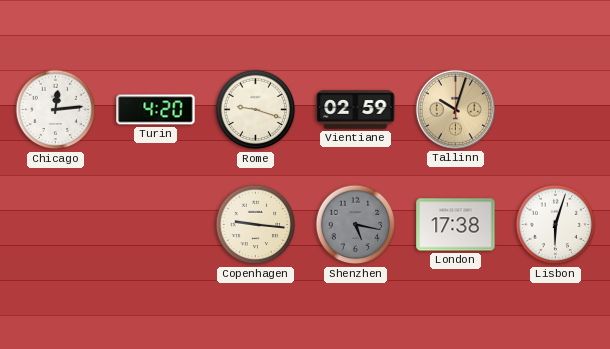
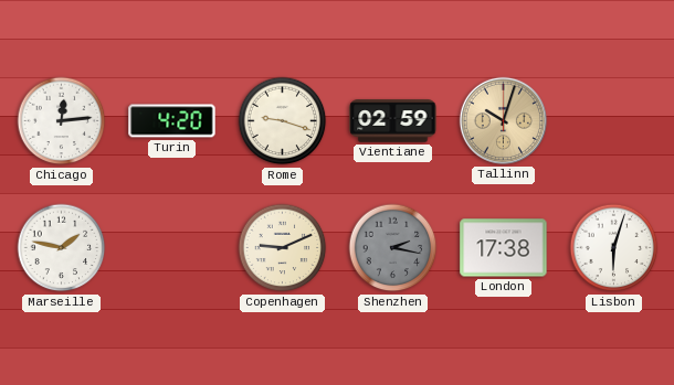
Marseille: none -> 1:47
Copenhagen: 9:16 -> 9:11
Shenzhen: 5:17 -> 2:17
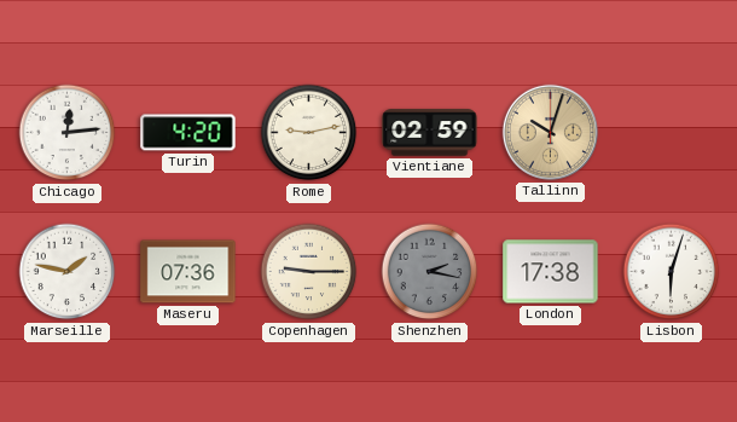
Rome: 9:18 -> 9:13
Maseru: none -> 07:36
Copenhagen: 9:11 -> 9:15
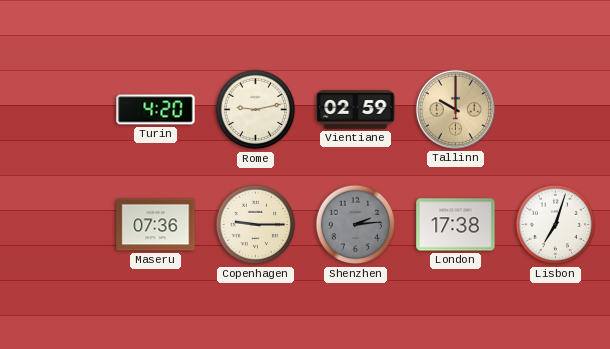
Chicago: 12:14 -> none
Tallinn: 10:03 -> 10:00
Marseille: 1:47 -> none
Shenzhen: 2:17 -> 2:14
Lisbon: 6:03 -> 7:03
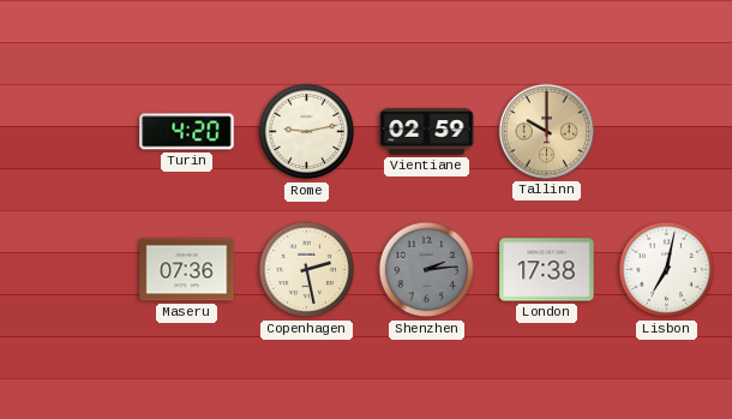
Copenhagen: 9:15 -> 2:28
Lisbon: 7:03 -> 7:02
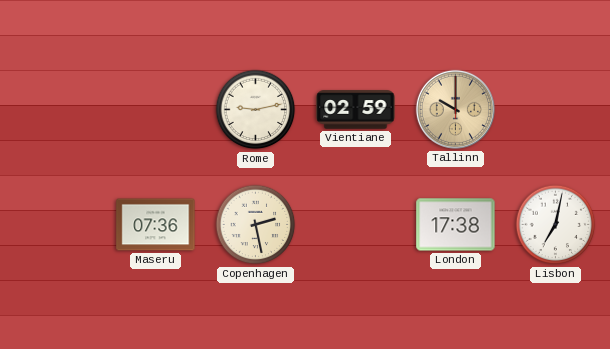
Turin: 4:20 -> none
Shenzhen: 2:14 -> none
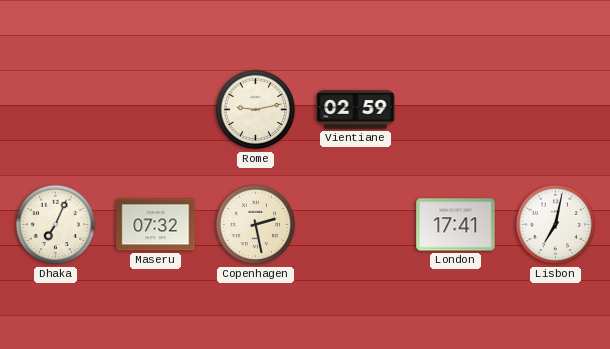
Tallinn: 10:00 -> none
Dhaka: none -> 7:04
Maseru: 07:36 -> 07:32
London: 17:38 -> 17:41
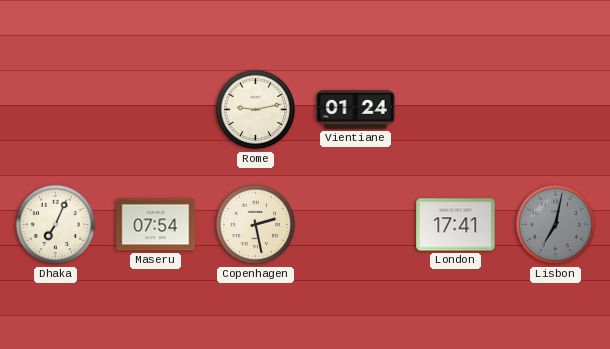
Vientiane: 02:59 -> 01:24
Maseru: 07:32 -> 07:54
Lisbon dial: white -> grey
